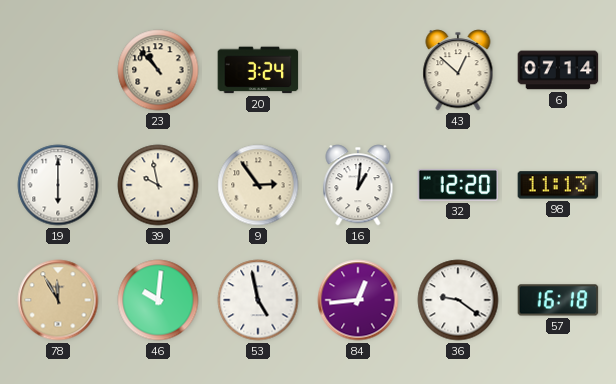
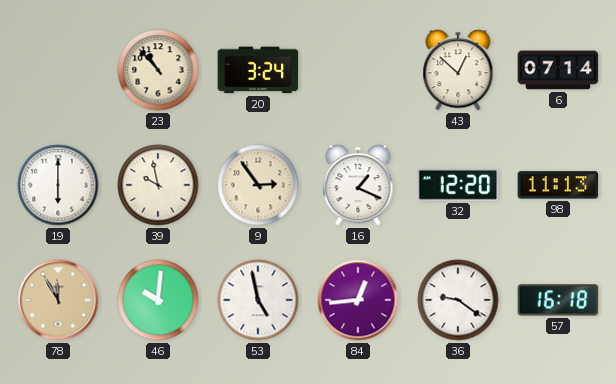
16: 1:01 -> 1:19
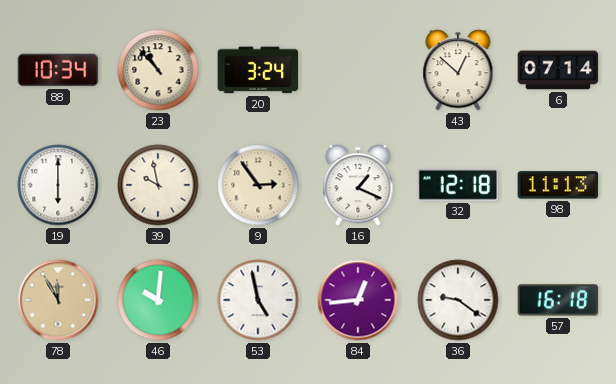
88: none -> 10:34
32: 12:20 -> 12:18
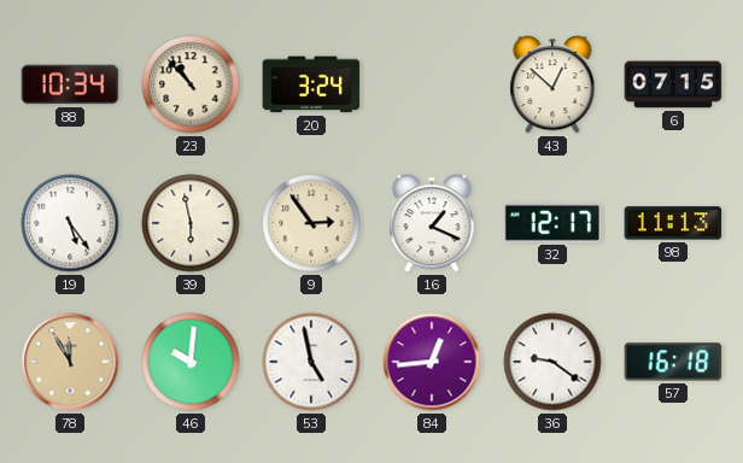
6: 07:14 -> 07:15
19: 6:00 -> 5:24
39: 9:58 -> 5:58
32: 12:18 -> 12:17
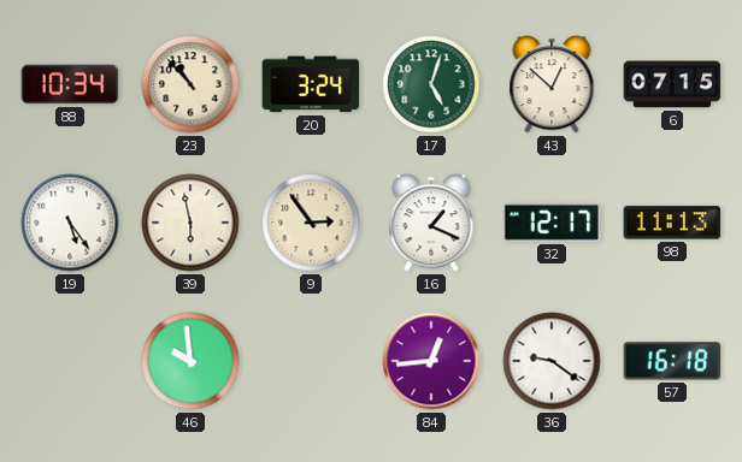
17: none -> 5:03
78: 11:55 -> none
46: 10:01 -> 9:59
53: 4:58 -> none
